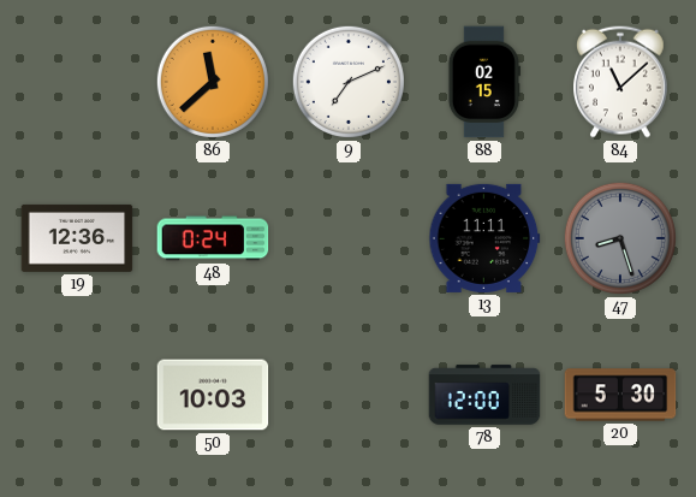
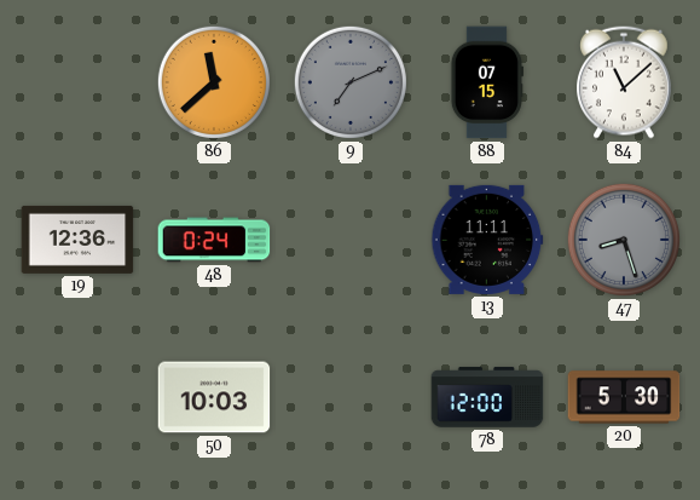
9 dial: white -> grey
88: 02:15 -> 07:15
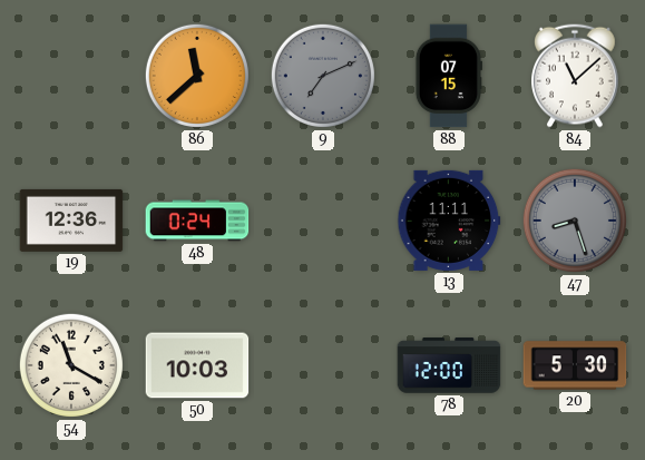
54: none -> 11:20
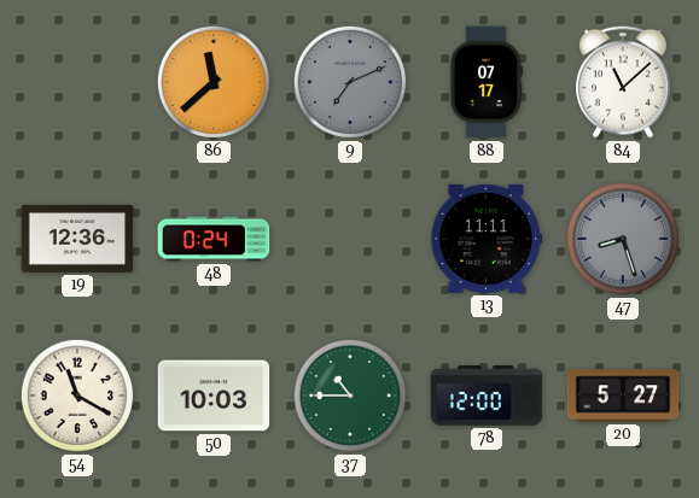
88: 07:15 -> 07:17
37: none -> 10:45
20: 5:30 -> 5:27
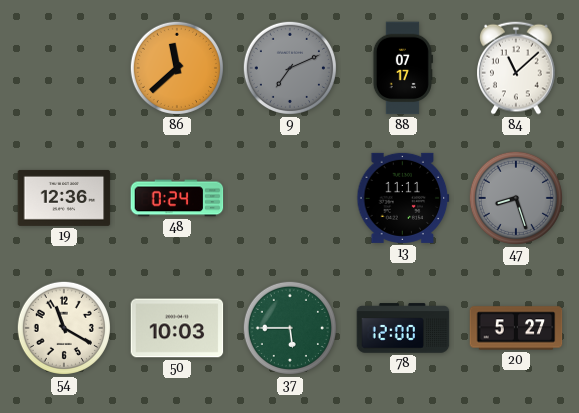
37: 10:45 -> 5:45
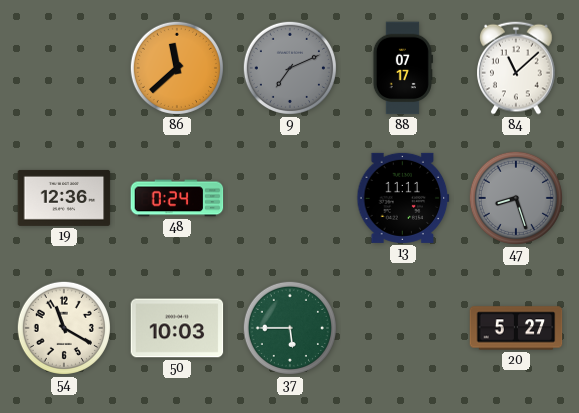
78: 12:00 -> none
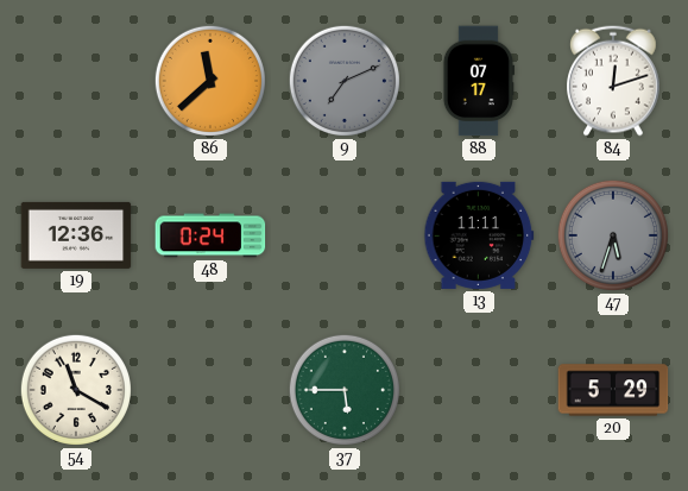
84: 11:08 -> 12:12
47: 8:27 -> 5:33
50: 10:03 -> none
20: 5:27 -> 5:29
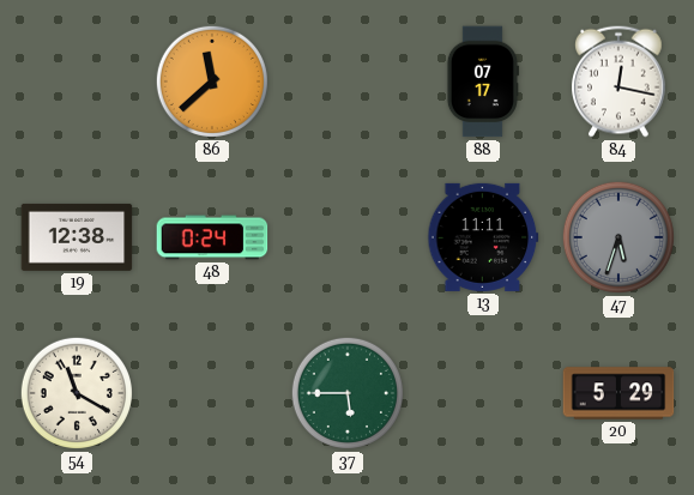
9: 7:11 -> none
84: 12:12 -> 12:17
19: 12:36 -> 12:38
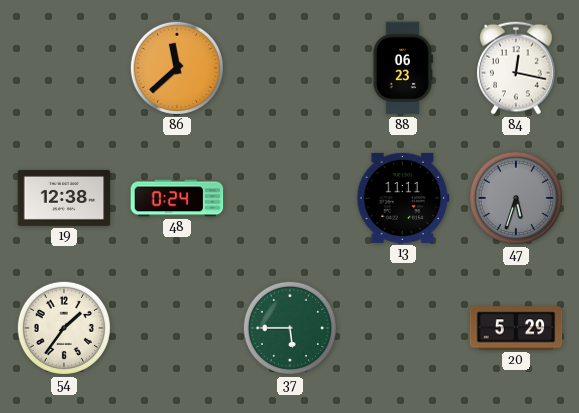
88: 07:17 -> 06:23
54: 11:20 -> 1:36
